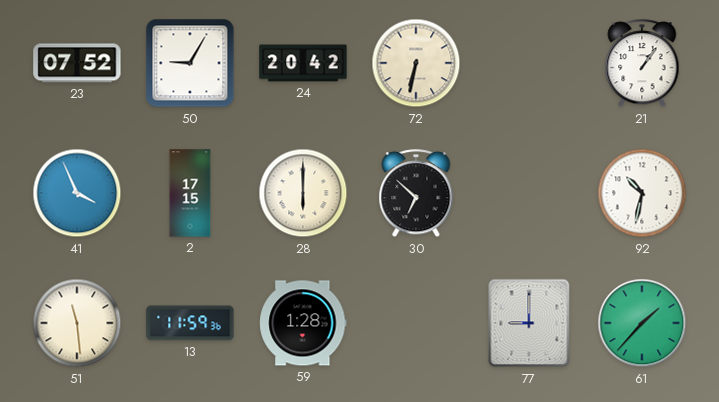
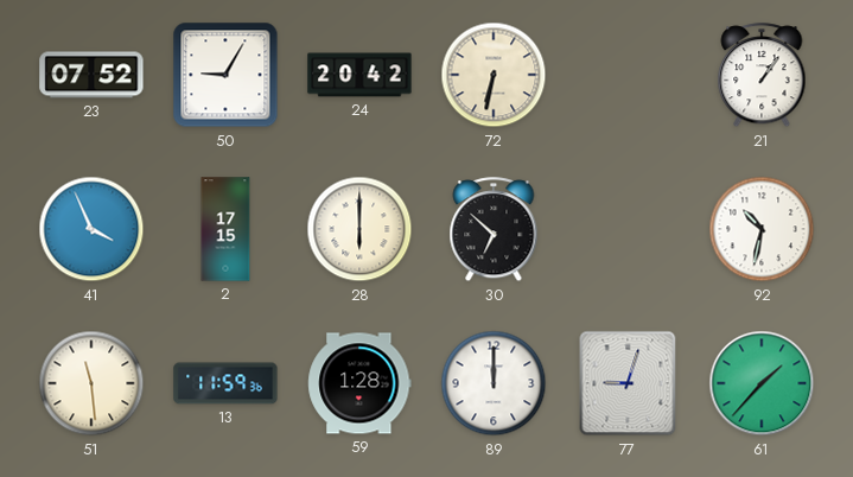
89: none -> 12:00
77: 9:00 -> 9:03
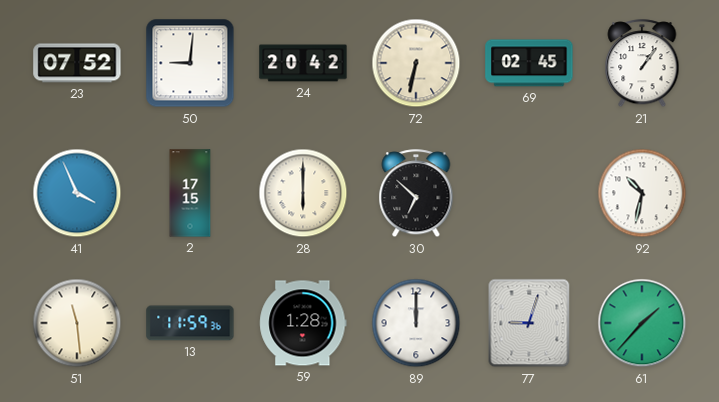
50: 9:05 -> 9:01
69: none -> 02:45
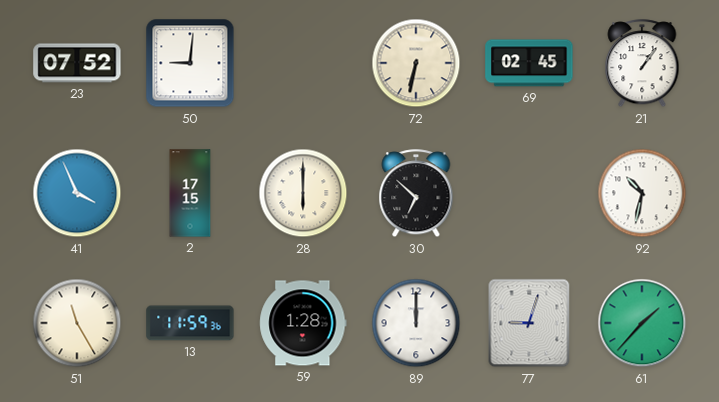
24: 20:42 -> none
51: 11:29 -> 11:25
